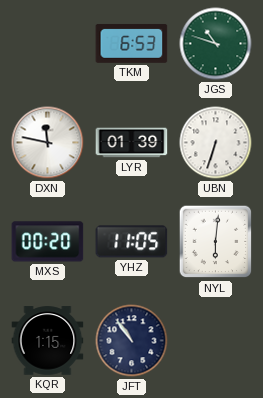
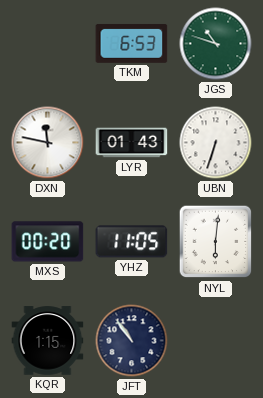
LYR: 01:39 -> 01:43
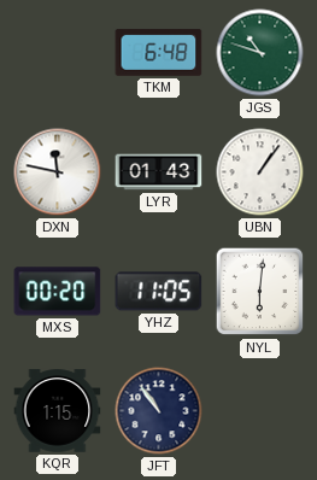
TKM: 6:53 -> 6:48
UBN: 6:33 -> 1:06
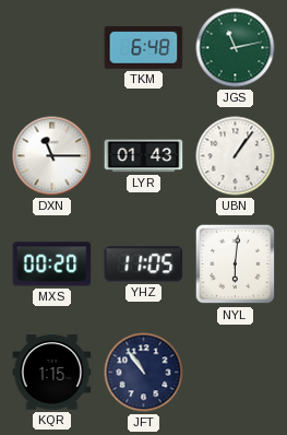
JGS: 10:48 -> 11:13
DXN: 11:47 -> 11:15
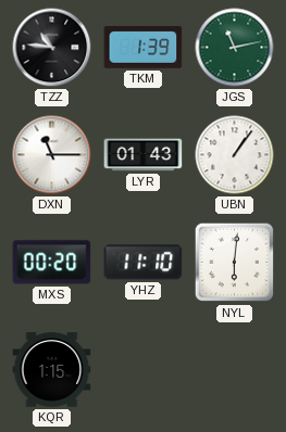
TZZ: none -> 10:46
TKM: 6:48 -> 1:39
YHZ: 11:05 -> 11:10
JFT: 10:54 -> none
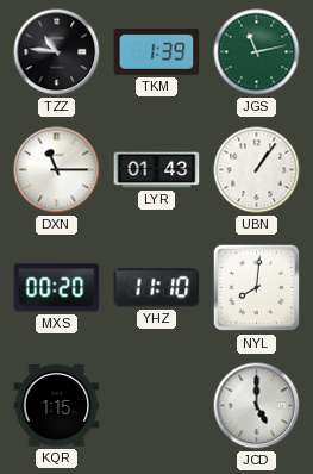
NYL: 6:01 -> 8:01
JCD: none -> 5:00
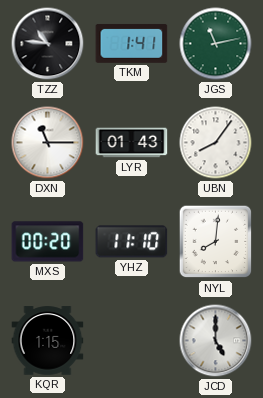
TKM: 1:39 -> 1:41
UBN: 1:06 -> 8:06
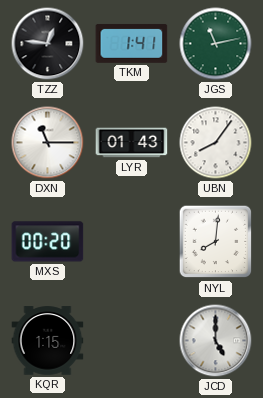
TZZ: 10:46 -> 12:46
YHZ: 11:10 -> none
